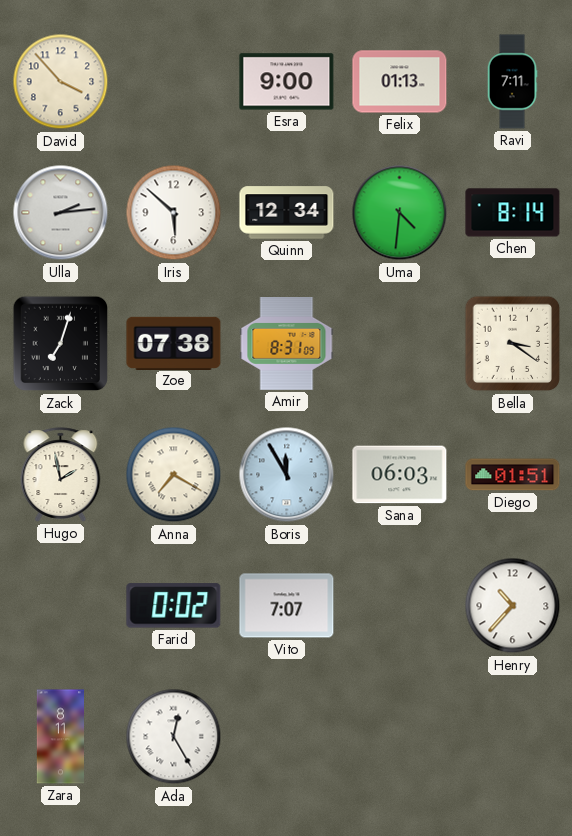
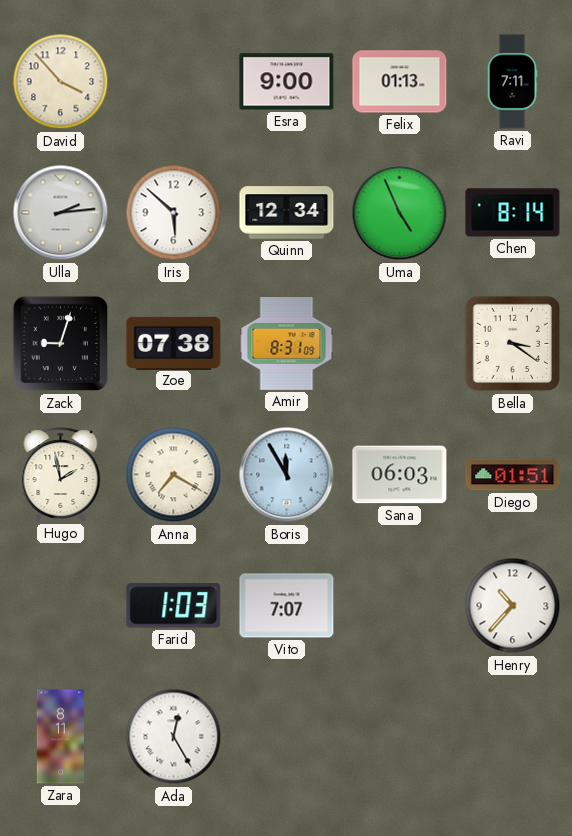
Uma: 4:31 -> 4:56
Zack: 7:03 -> 9:03
Farid: 0:02 -> 1:03
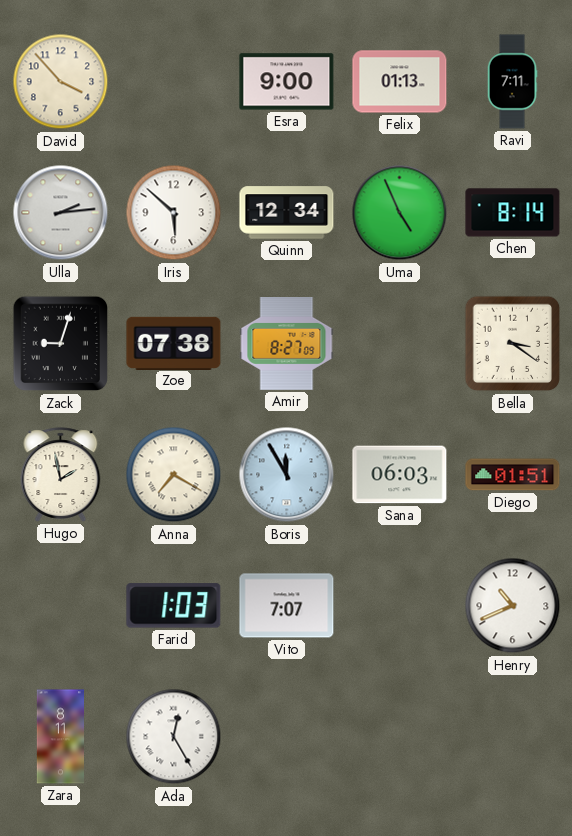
Amir: 8:31 -> 8:27
Henry: 10:37 -> 10:41
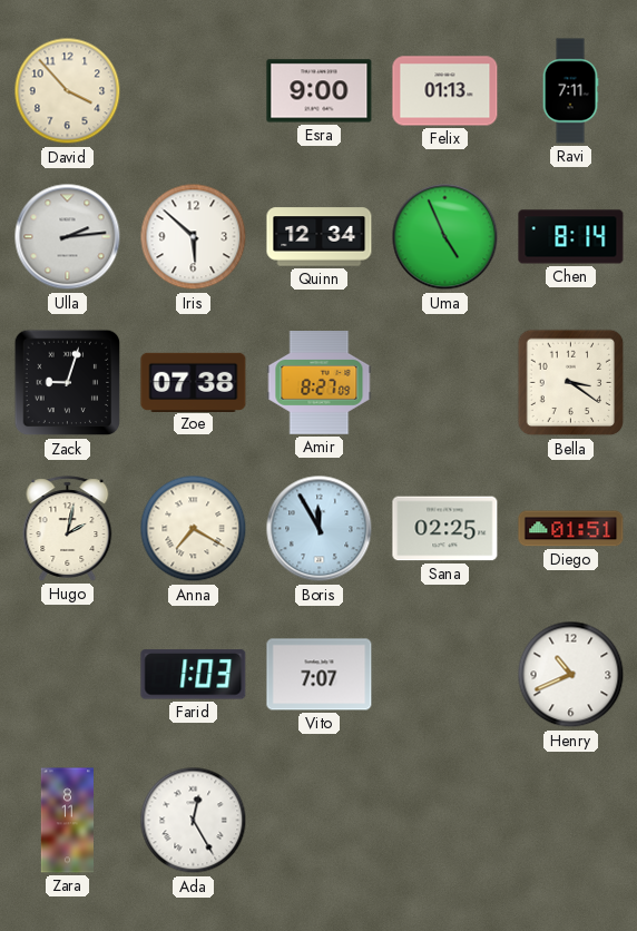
Hugo: 1:58 -> 2:02
Sana: 06:03 -> 02:25
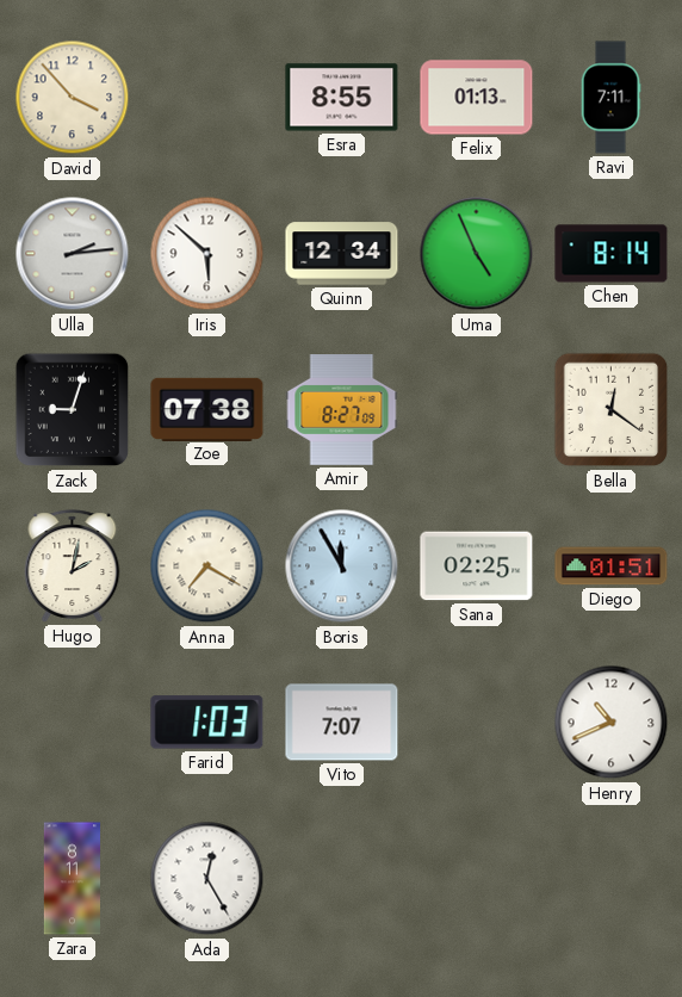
Esra: 9:00 -> 8:55
Bella: 3:21 -> 12:21
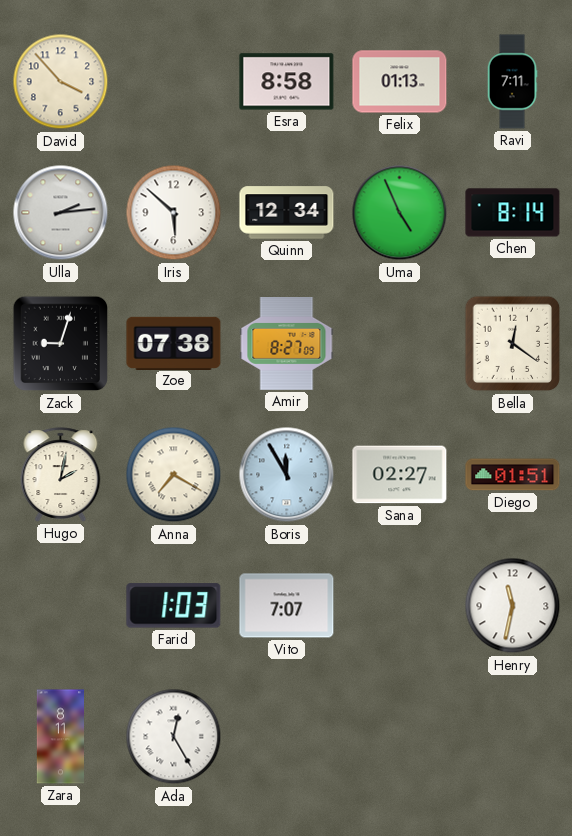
Esra: 8:55 -> 8:58
Sana: 02:25 -> 02:27
Henry: 10:41 -> 11:32
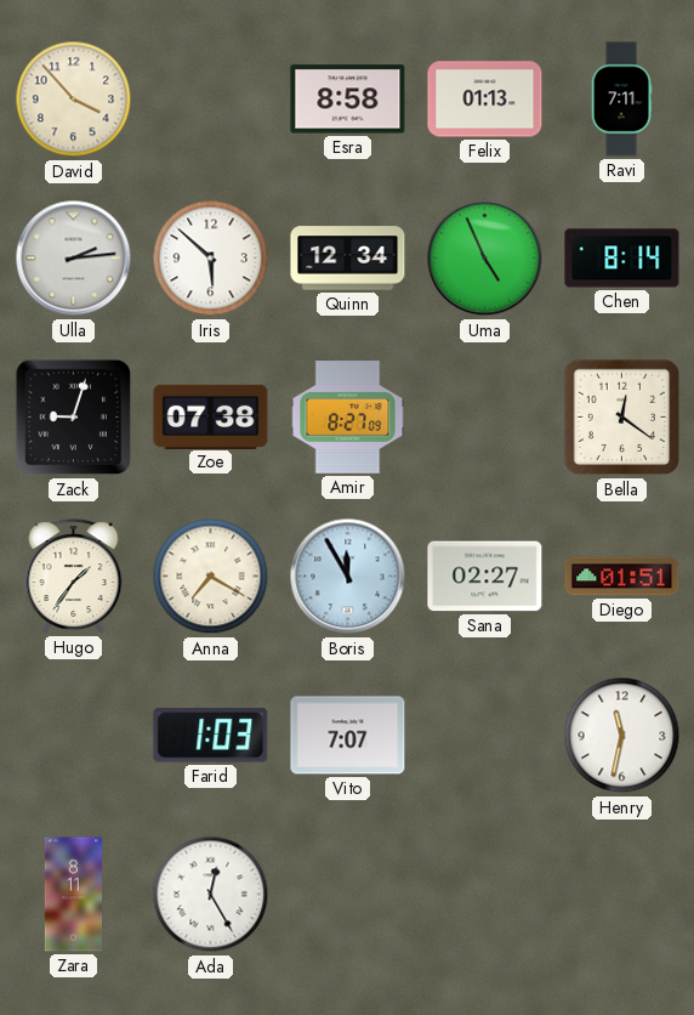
Hugo: 2:02 -> 1:36
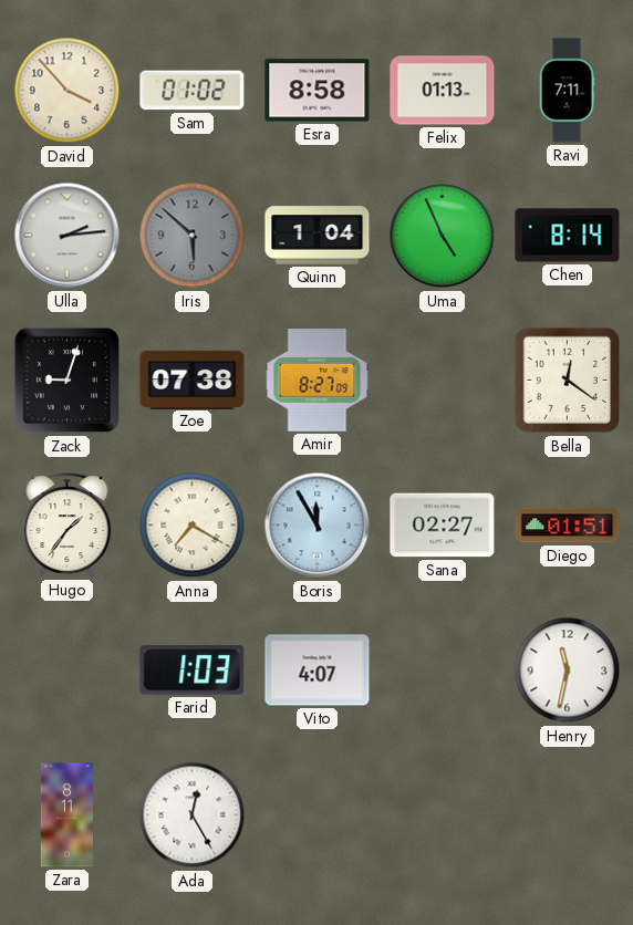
Sam: none -> 01:02
Iris dial: white -> grey
Quinn: 12:34 -> 1:04
Vito: 7:07 -> 4:07
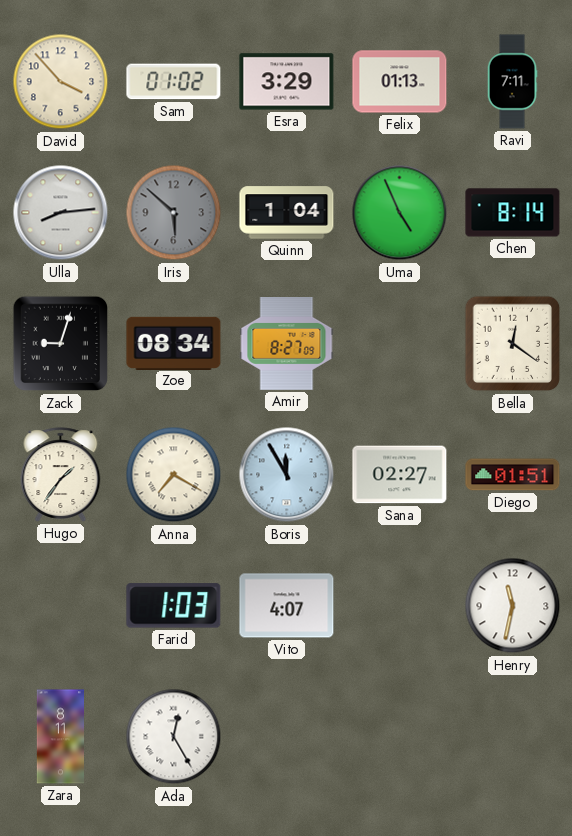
Esra: 8:58 -> 3:29
Ulla: 2:14 -> 8:14
Zoe: 07:38 -> 08:34
